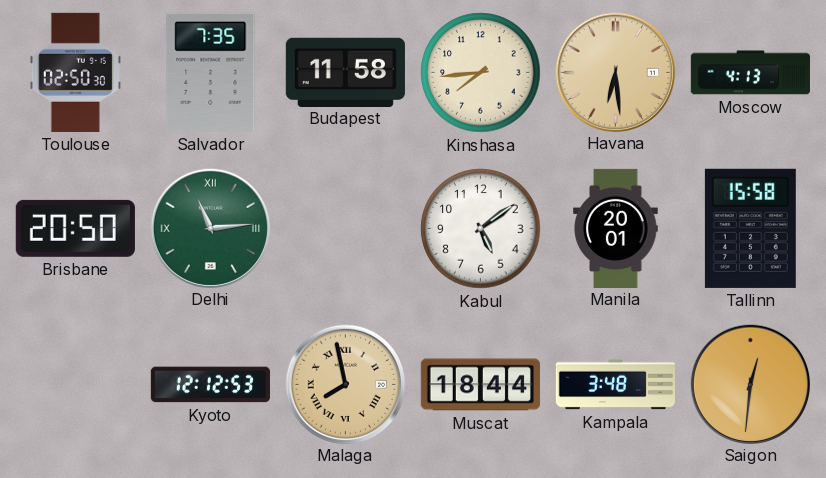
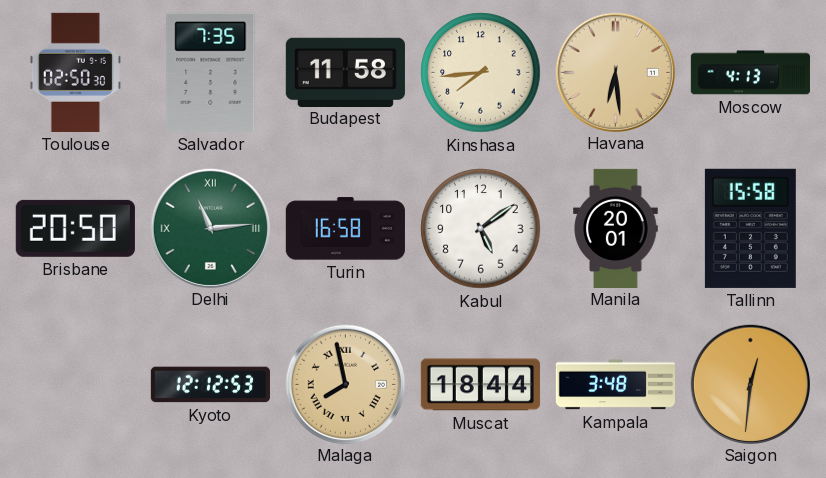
Turin: none -> 16:58
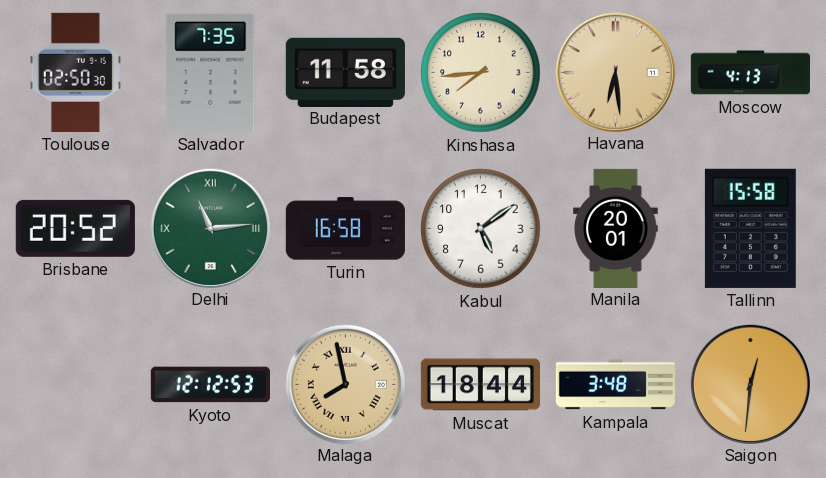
Brisbane: 20:50 -> 20:52
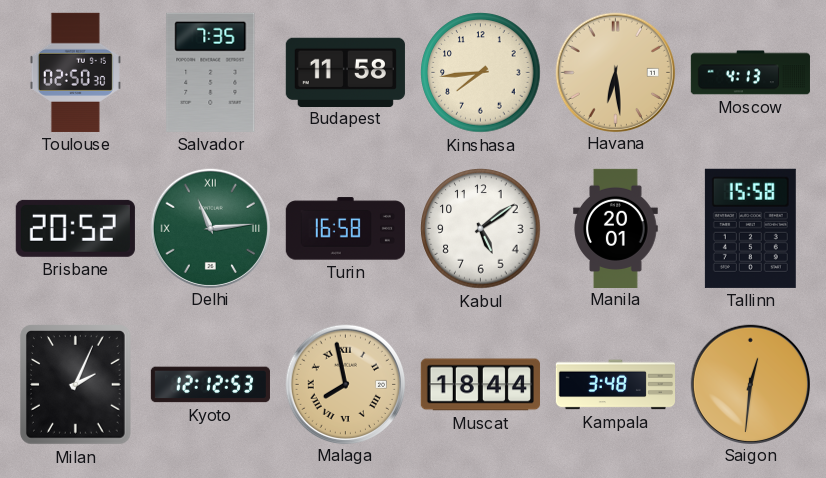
Milan: none -> 2:04
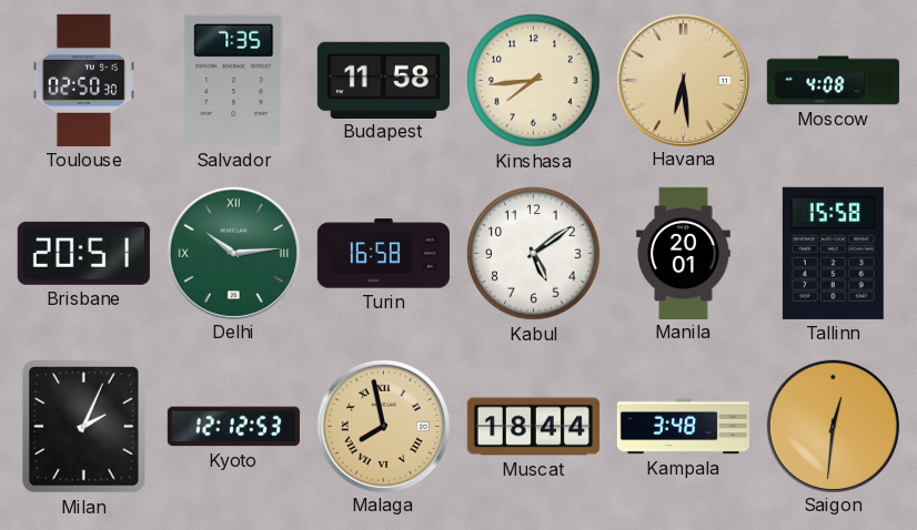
Moscow: 4:13 -> 4:08
Brisbane: 20:52 -> 20:51
Delhi: 11:14 -> 10:14
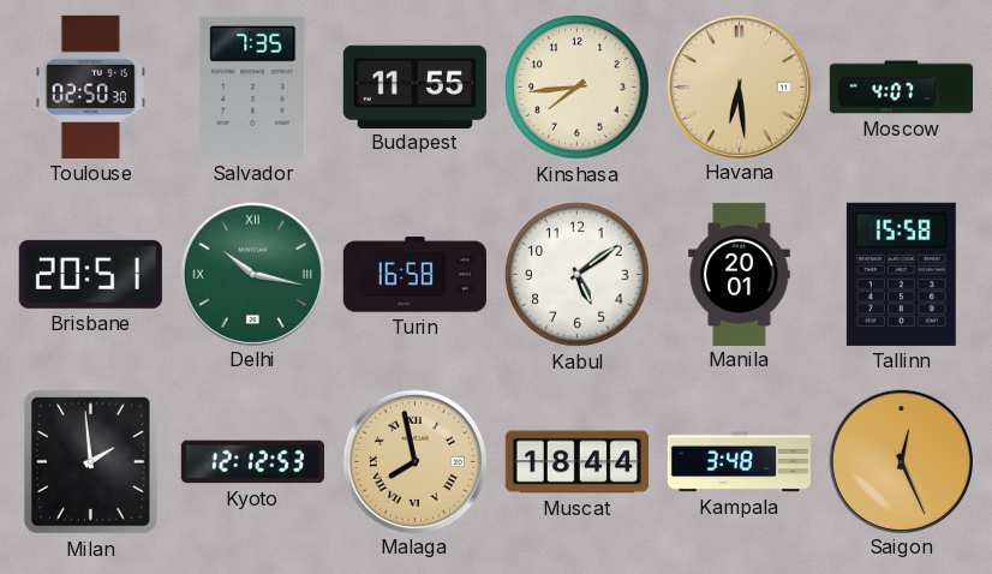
Budapest: 11:58 -> 11:55
Moscow: 4:08 -> 4:07
Delhi: 10:14 -> 10:17
Milan: 2:04 -> 1:59
Saigon: 12:31 -> 12:26
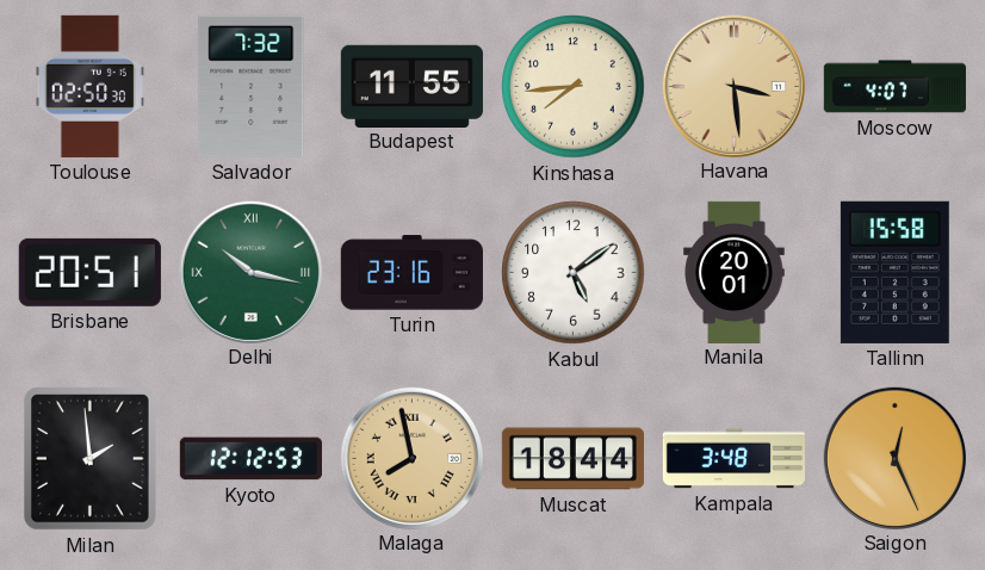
Salvador: 7:35 -> 7:32
Havana: 6:29 -> 3:29
Turin: 16:58 -> 23:16
